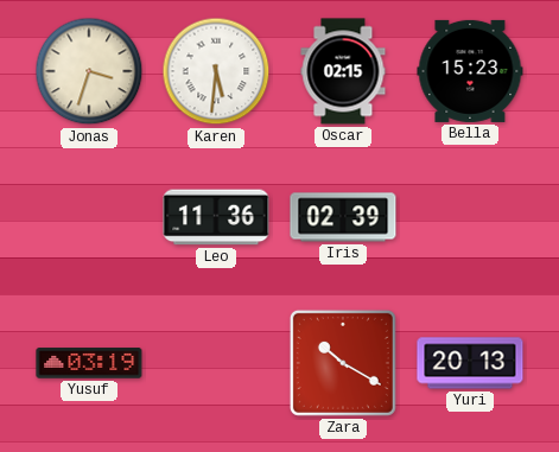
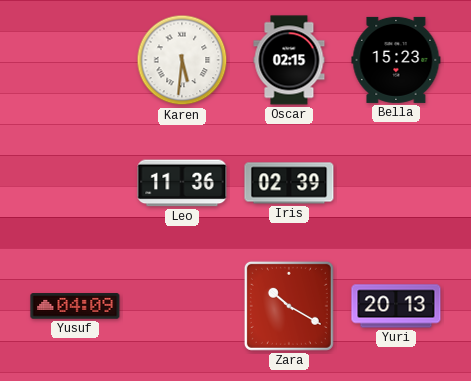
Jonas: 3:33 -> none
Yusuf: 03:19 -> 04:09
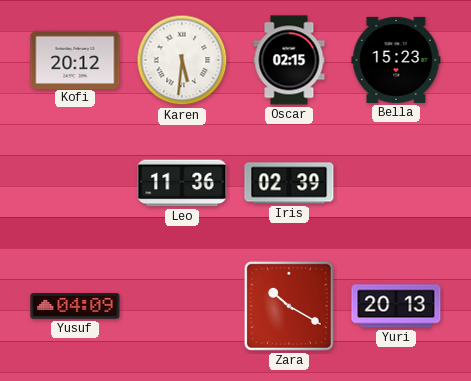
Kofi: none -> 20:12
